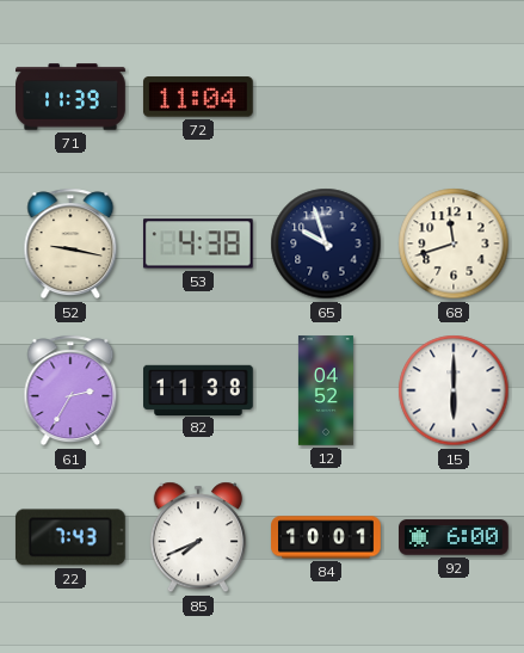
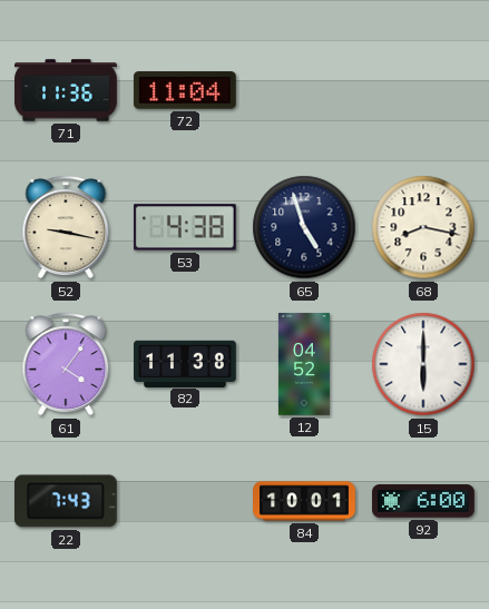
71: 11:39 -> 11:36
65: 9:57 -> 4:57
68: 11:42 -> 8:17
61: 2:35 -> 4:06
85: 7:41 -> none
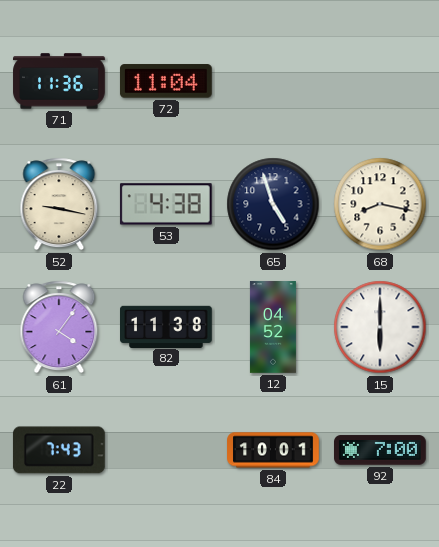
92: 6:00 -> 7:00
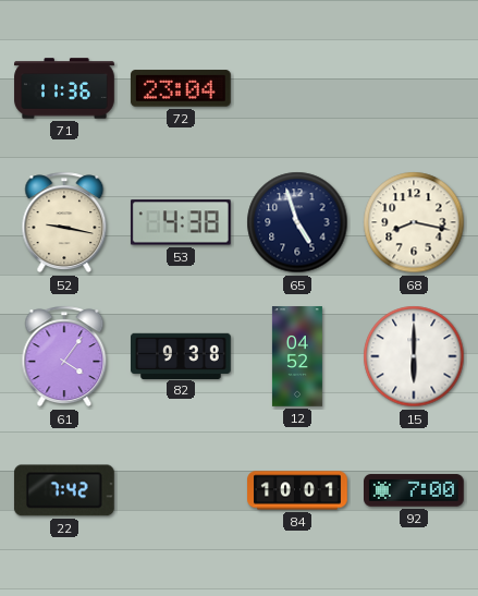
72: 11:04 -> 23:04
82: 11:38 -> 9:38
22: 7:43 -> 7:42
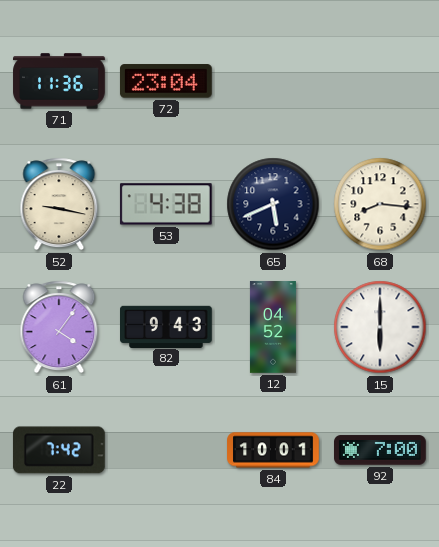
65: 4:57 -> 5:41
68: 8:17 -> 8:16
82: 9:38 -> 9:43
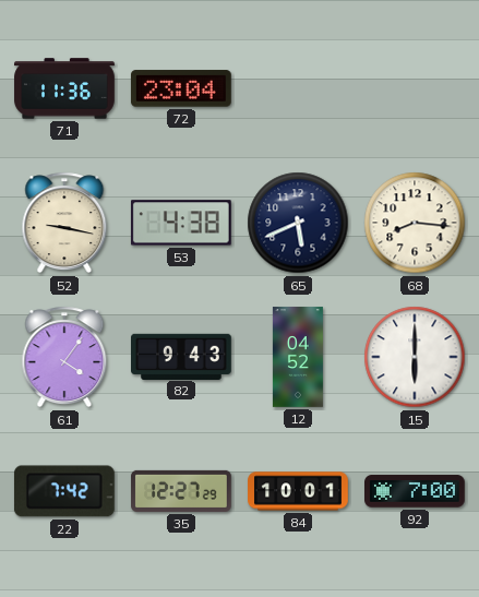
35: none -> 12:27
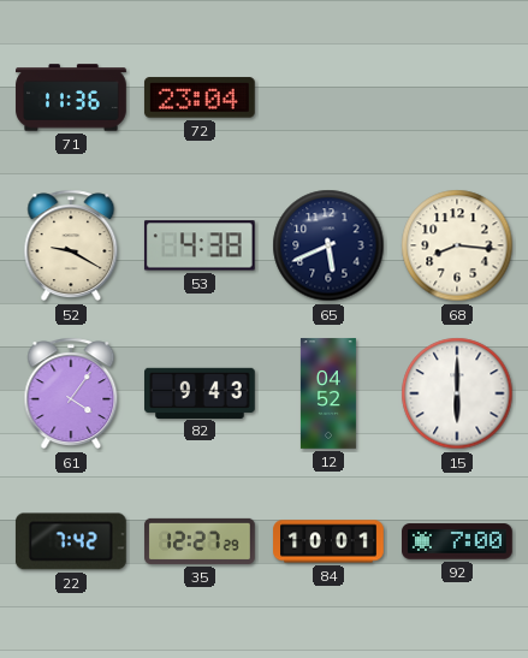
52: 9:17 -> 9:20
